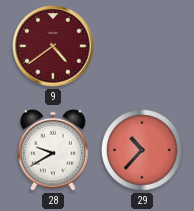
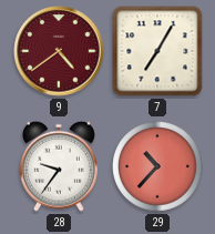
7: none -> 7:05
28: 9:40 -> 9:36
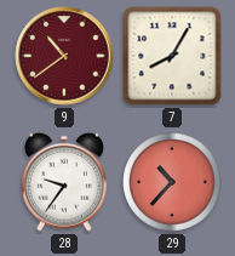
9: 4:39 -> 10:39
7: 7:05 -> 8:05
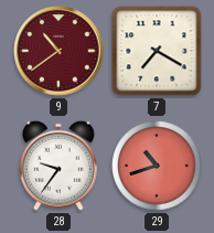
7: 8:05 -> 7:20
29: 10:37 -> 10:42
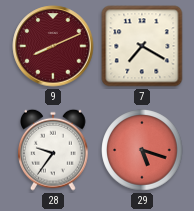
9: 10:39 -> 8:11
29: 10:42 -> 5:18
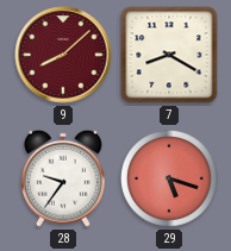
9: 8:11 -> 8:08
7: 7:20 -> 8:20
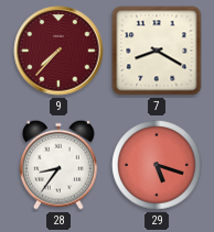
9: 8:08 -> 7:37
28: 9:36 -> 8:36
